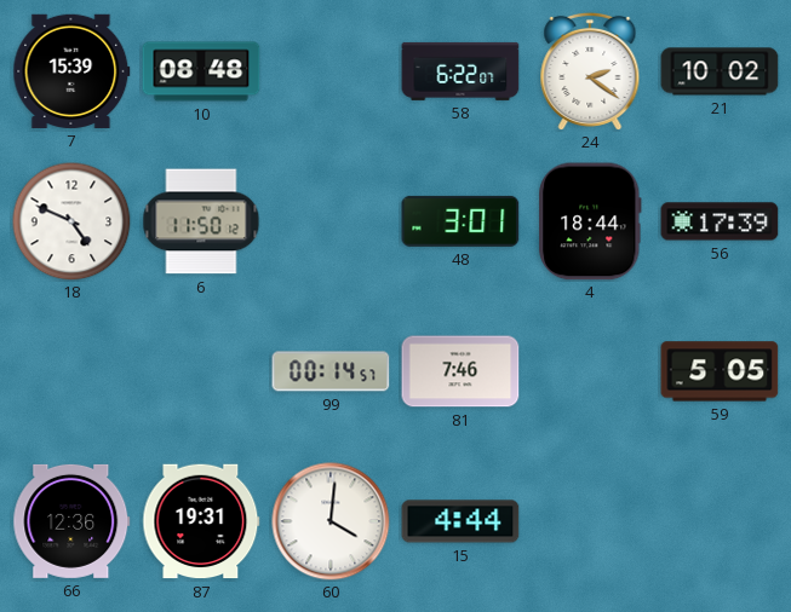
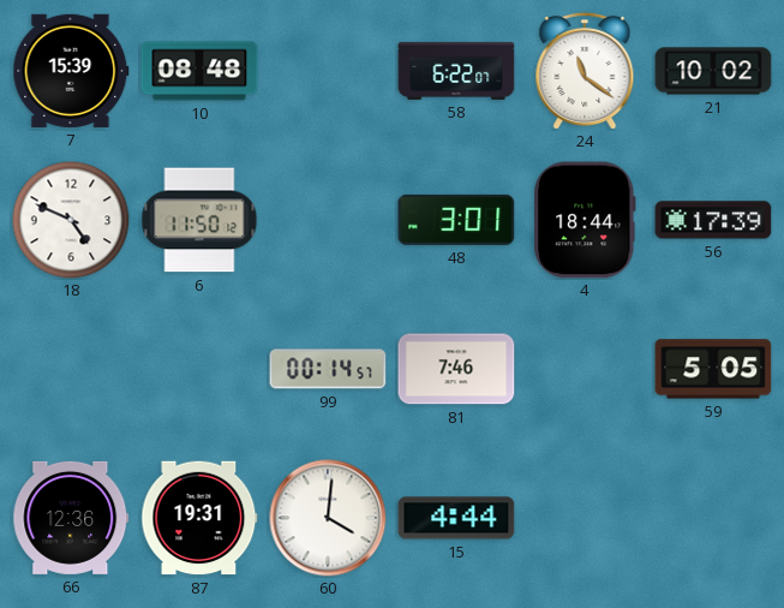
24: 2:21 -> 11:21
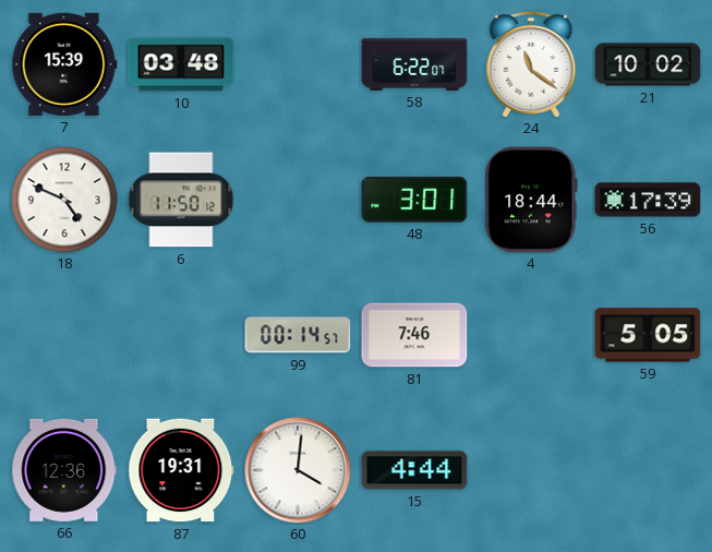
10: 08:48 -> 03:48
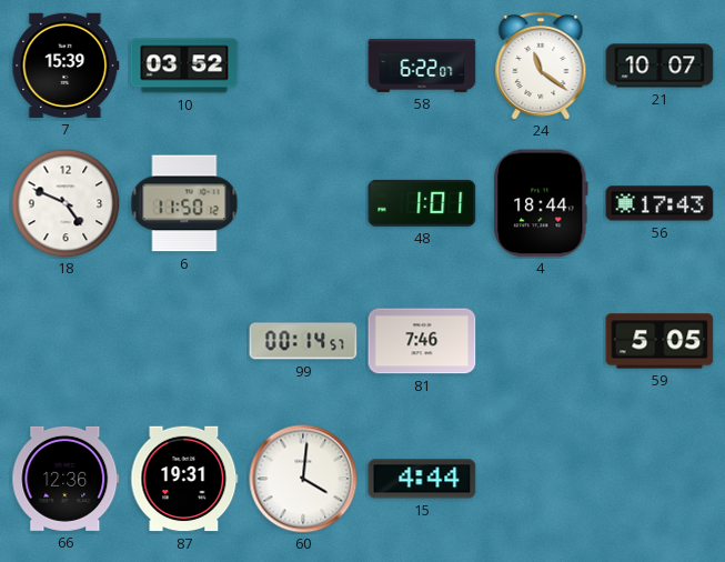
10: 03:48 -> 03:52
21: 10:02 -> 10:07
48: 3:01 -> 1:01
56: 17:39 -> 17:43
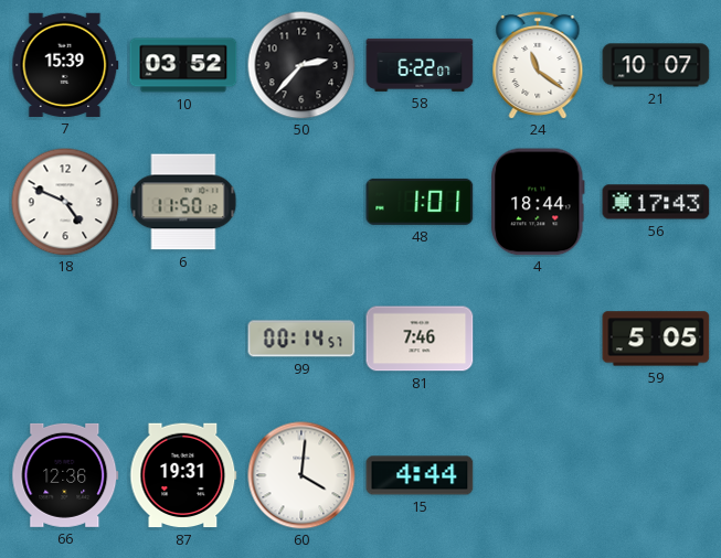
50: none -> 2:37
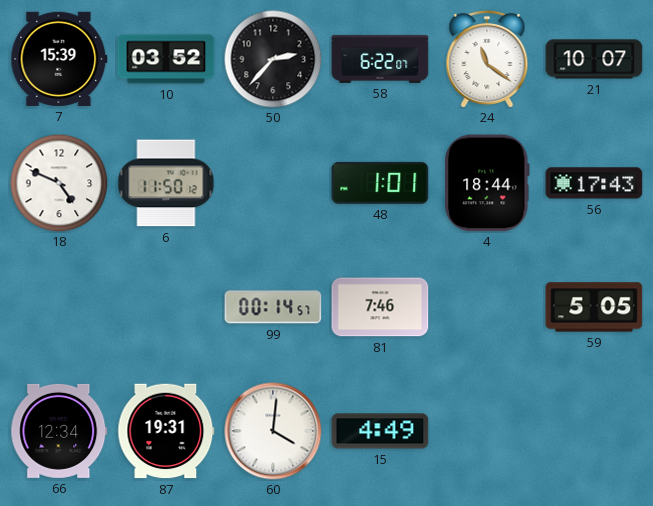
66: 12:36 -> 12:34
15: 4:44 -> 4:49
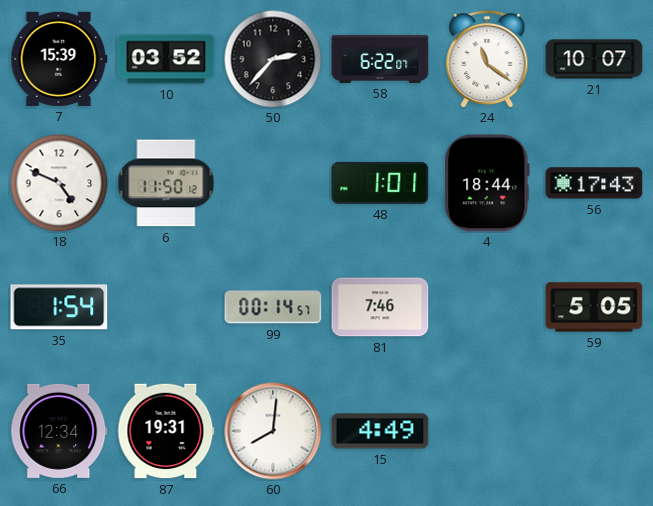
35: none -> 1:54
60: 4:01 -> 8:01
